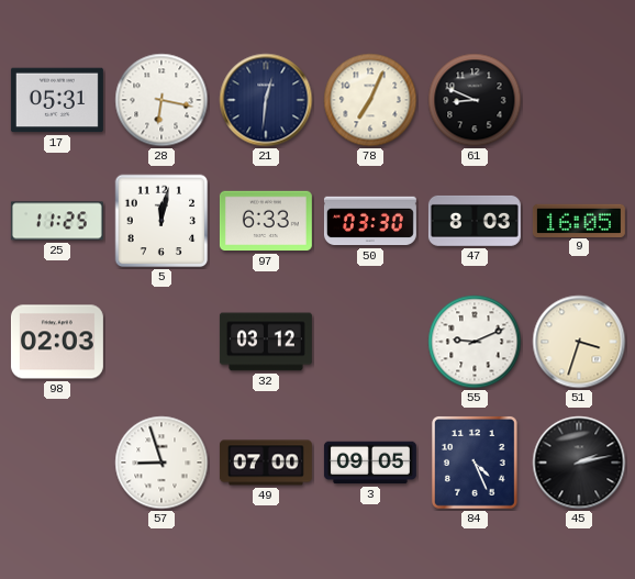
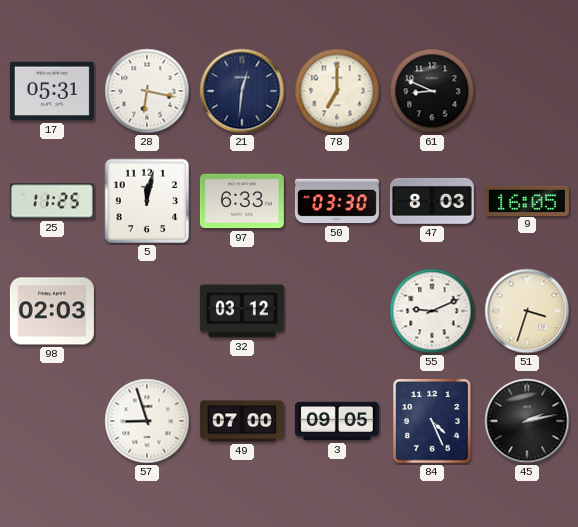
78: 7:04 -> 7:00
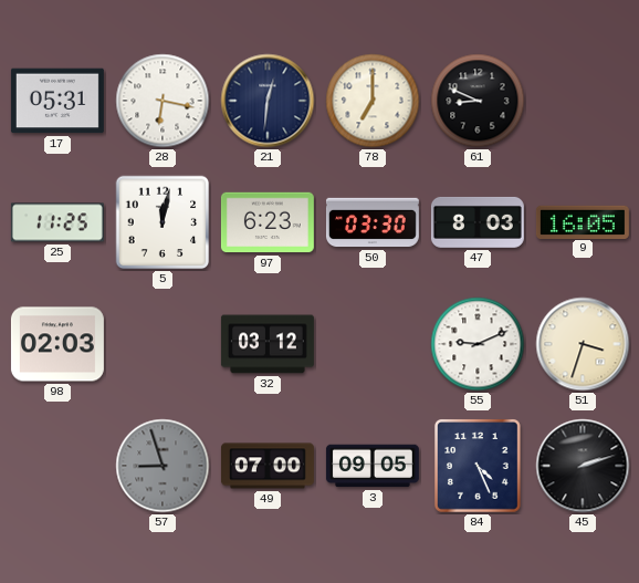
97: 6:33 -> 6:23
57 dial: white -> grey
45: 2:13 -> 2:12
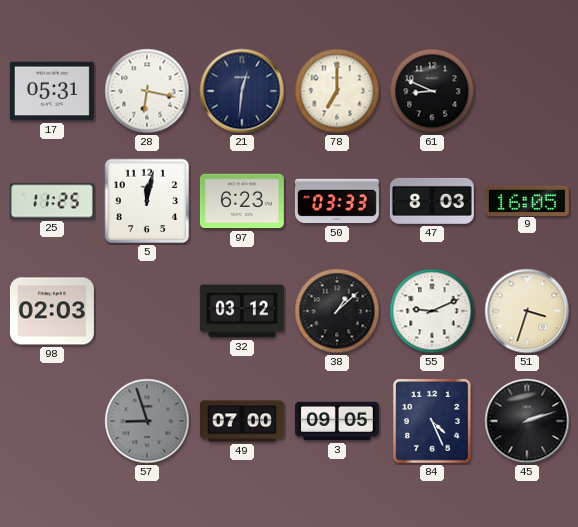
50: 03:30 -> 03:33
38: none -> 1:08
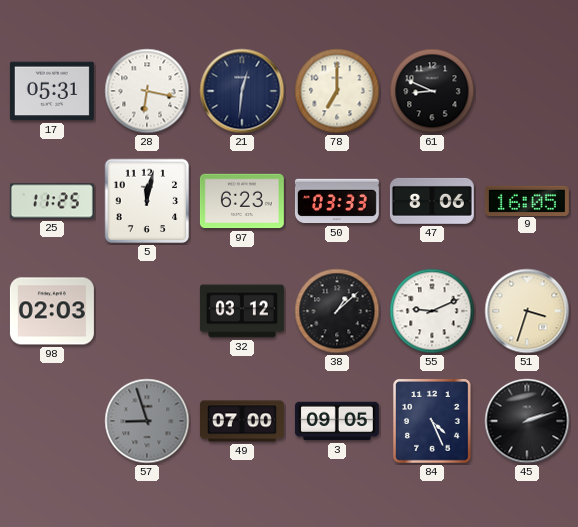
47: 8:03 -> 8:06
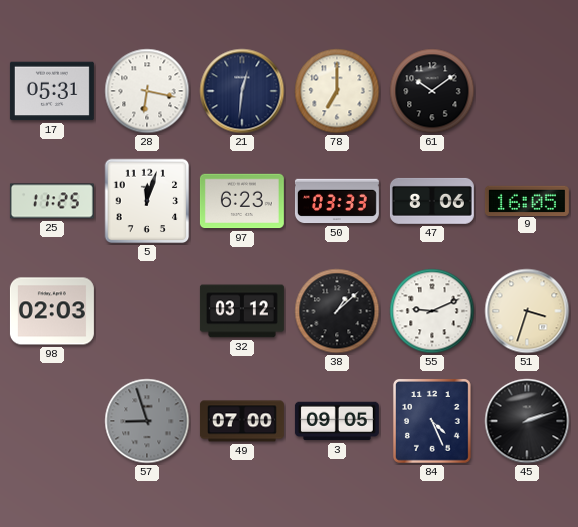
61: 8:49 -> 10:09
5: 12:02 -> 12:03
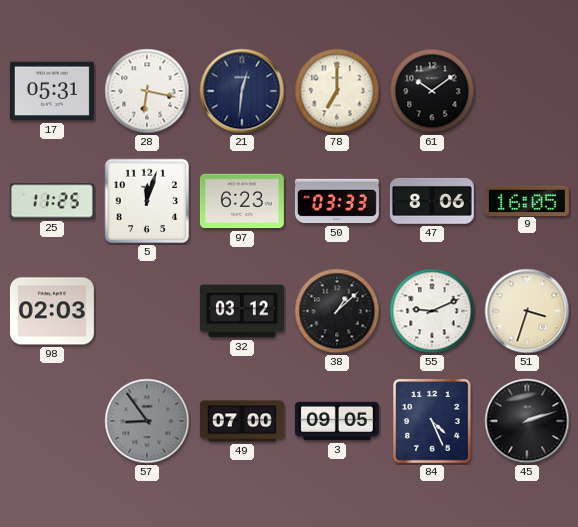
57: 8:57 -> 8:54
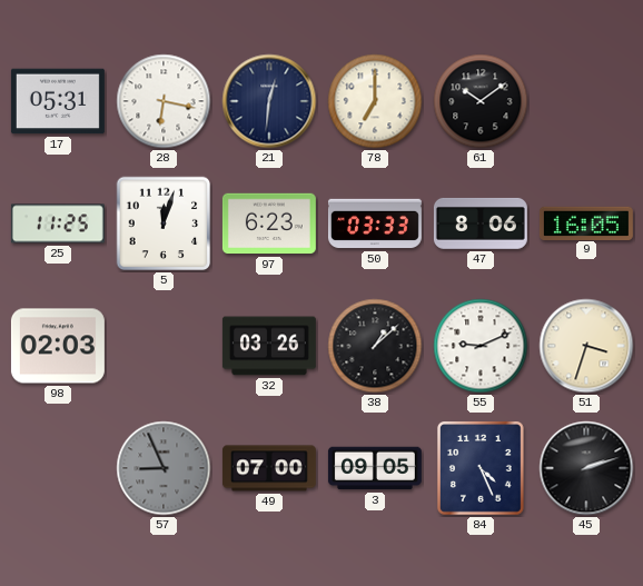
32: 03:12 -> 03:26
57: 8:54 -> 8:56
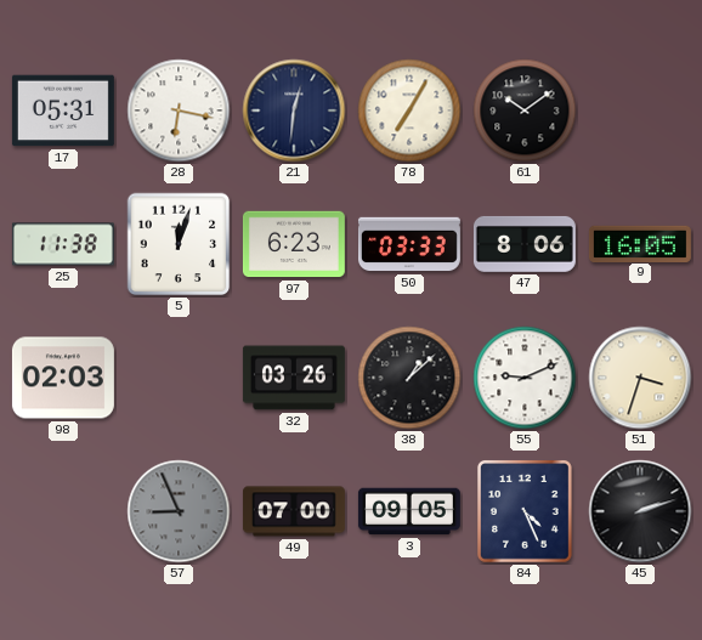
78: 7:00 -> 7:05
25: 11:25 -> 11:38
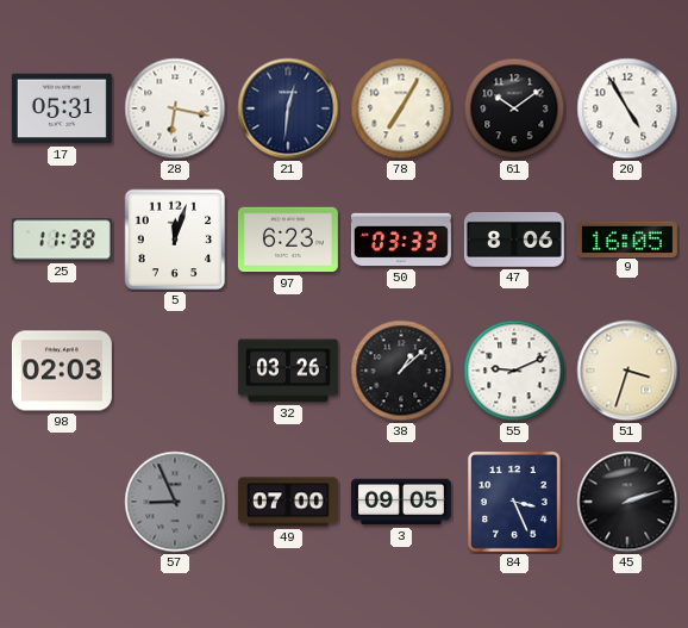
20: none -> 4:55
84: 4:26 -> 3:26
